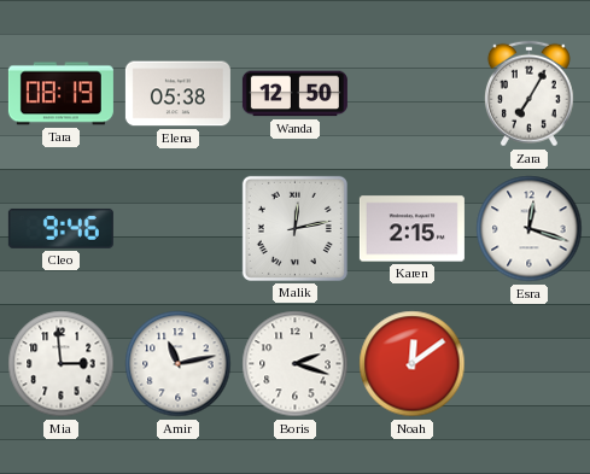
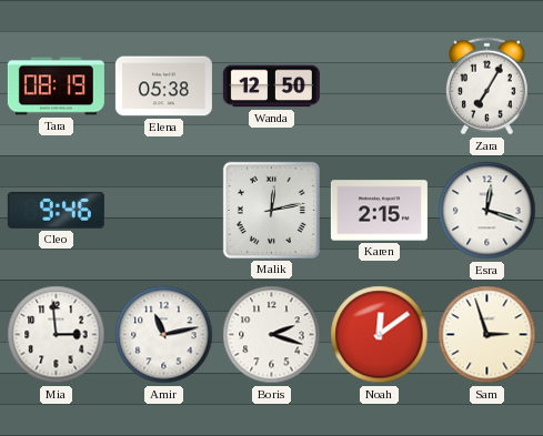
Sam: none -> 2:57
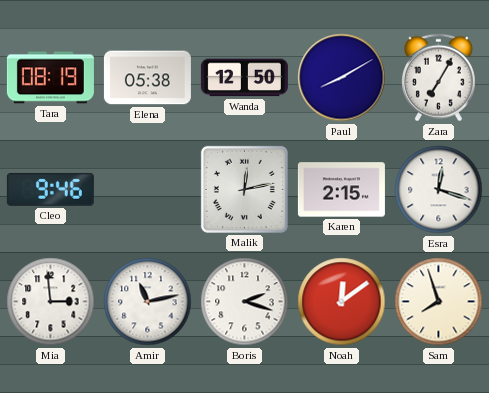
Paul: none -> 8:10
Sam: 2:57 -> 7:57
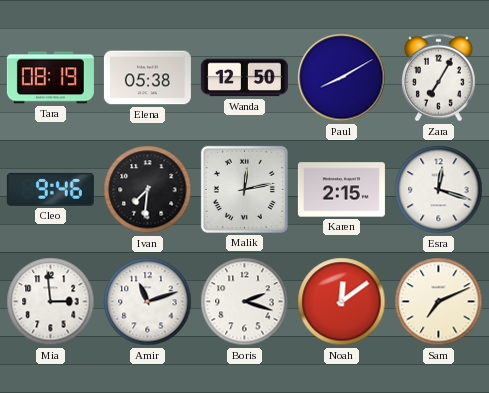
Ivan: none -> 7:31
Amir: 11:13 -> 11:12
Sam: 7:57 -> 7:11
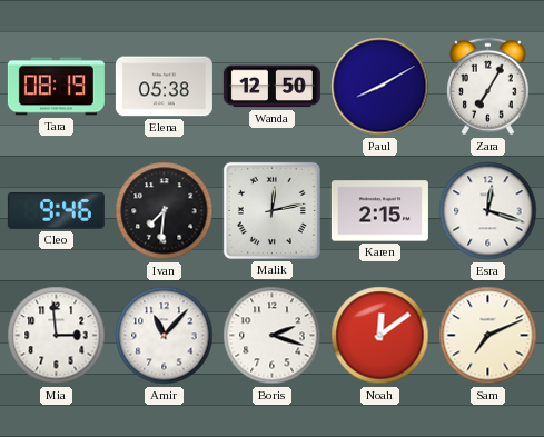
Amir: 11:12 -> 11:07
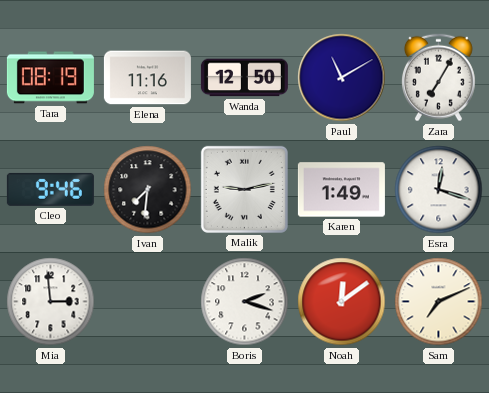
Elena: 05:38 -> 11:16
Paul: 8:10 -> 11:10
Malik: 12:13 -> 9:13
Karen: 2:15 -> 1:49
Amir: 11:07 -> none
